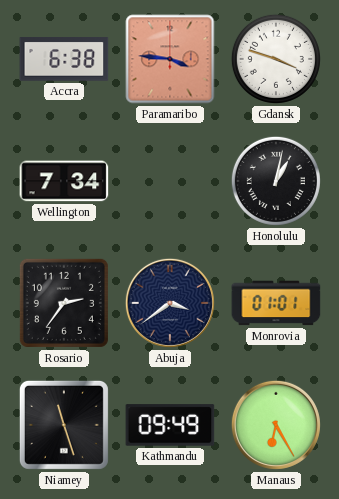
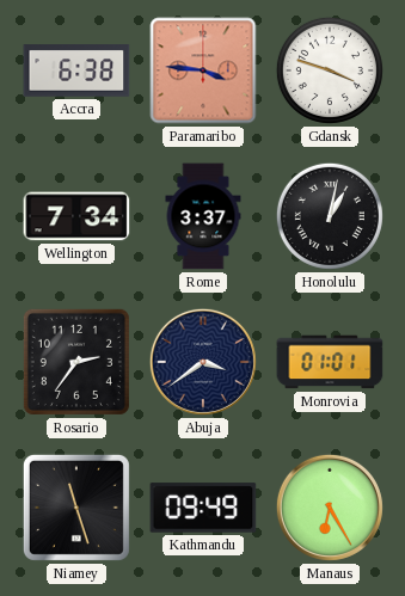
Rome: none -> 3:37
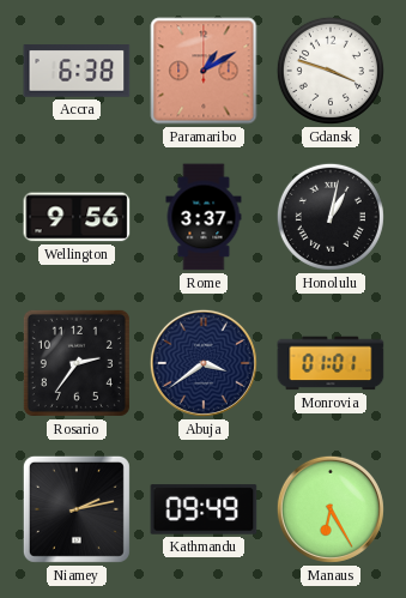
Paramaribo: 3:46 -> 1:10
Wellington: 7:34 -> 9:56
Niamey: 11:27 -> 2:13
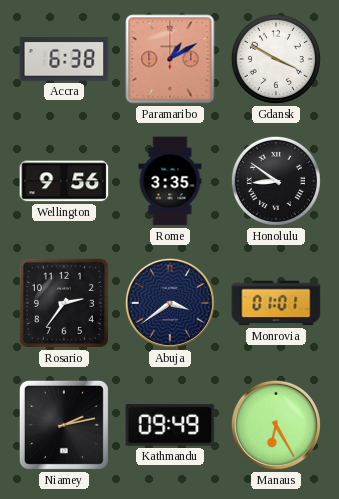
Gdansk: 3:48 -> 3:50
Rome: 3:37 -> 3:35
Honolulu: 1:02 -> 8:51
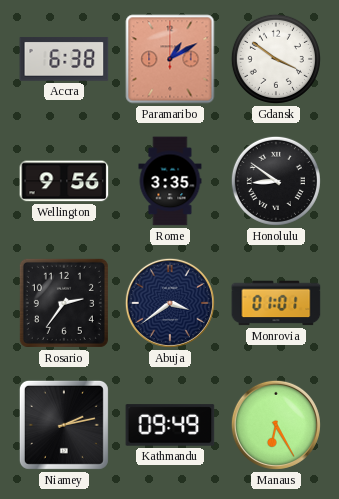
Gdansk: 3:50 -> 3:51
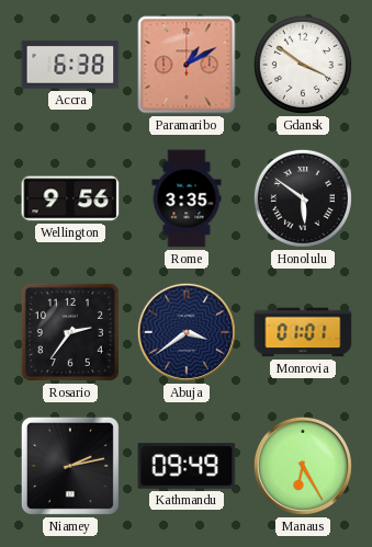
Honolulu: 8:51 -> 5:51
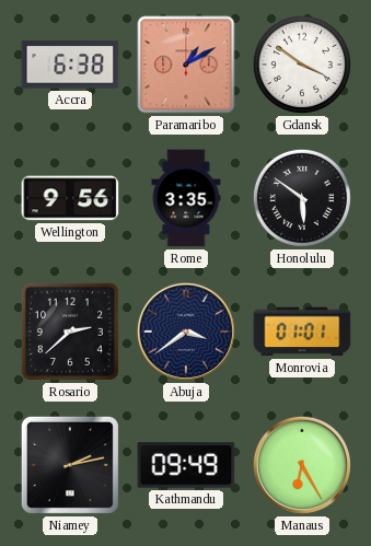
Rosario: 2:36 -> 2:38
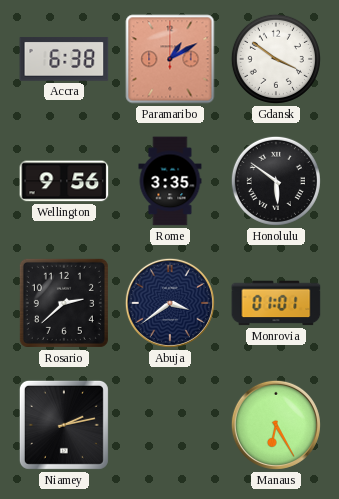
Kathmandu: 09:49 -> none
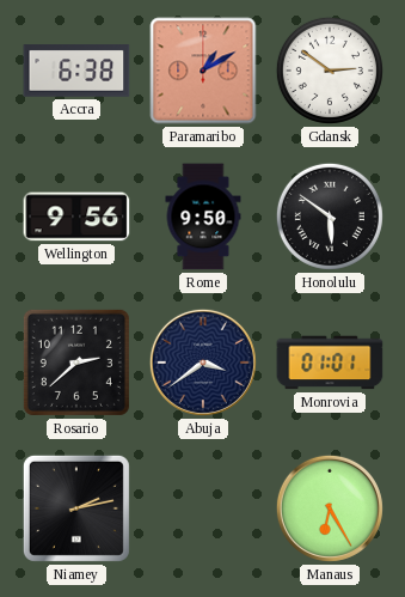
Gdansk: 3:51 -> 2:51
Rome: 3:35 -> 9:50
